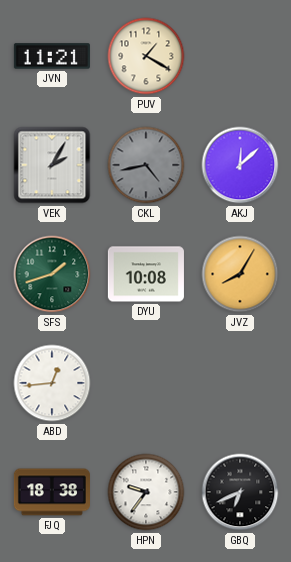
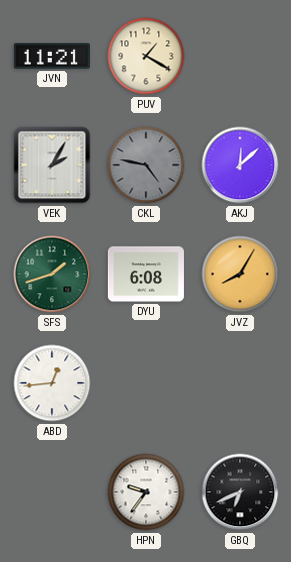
CKL: 4:43 -> 4:47
DYU: 10:08 -> 6:08
FJQ: 18:38 -> none
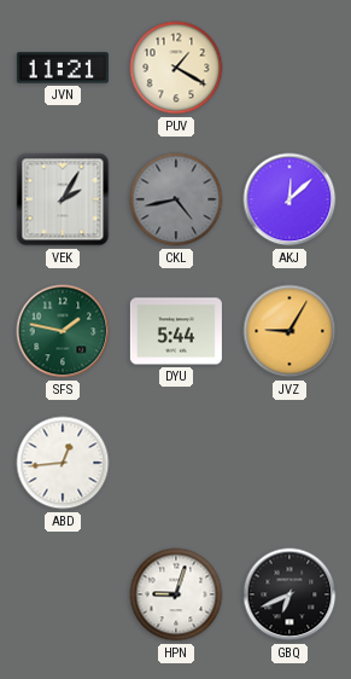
CKL: 4:47 -> 4:43
SFS: 1:42 -> 1:47
DYU: 6:08 -> 5:44
JVZ: 8:05 -> 9:05
HPN: 9:36 -> 9:03
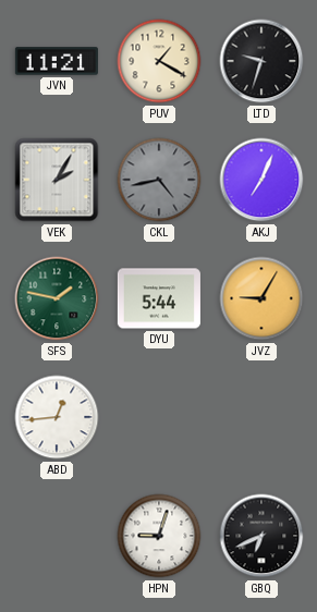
LTD: none -> 9:33
AKJ: 12:08 -> 7:04
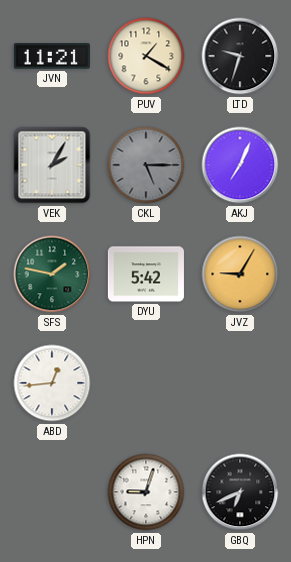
CKL: 4:43 -> 5:15
DYU: 5:44 -> 5:42
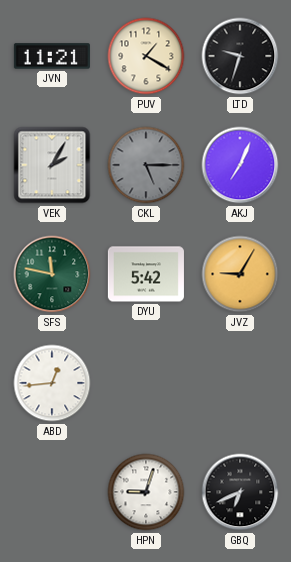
SFS: 1:47 -> 11:47
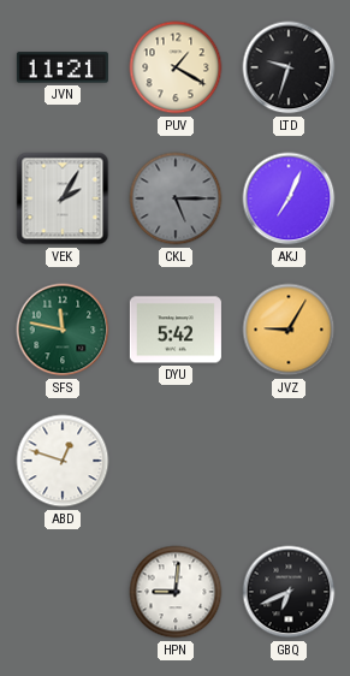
ABD: 12:44 -> 12:48
HPN: 9:03 -> 9:01
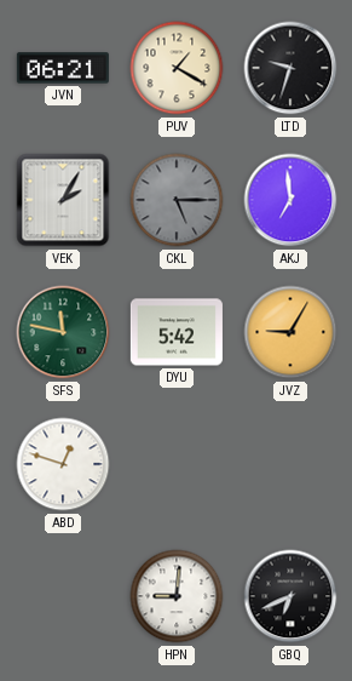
JVN: 11:21 -> 06:21
AKJ: 7:04 -> 6:59
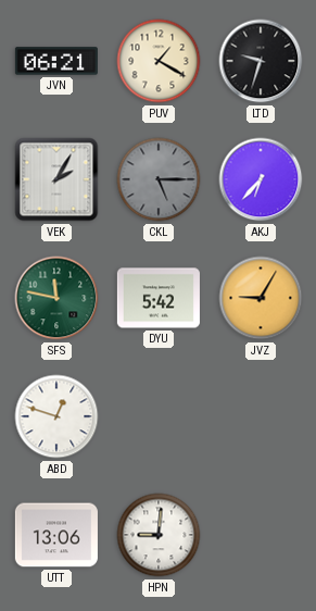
AKJ: 6:59 -> 6:37
UTT: none -> 13:06
GBQ: 6:41 -> none
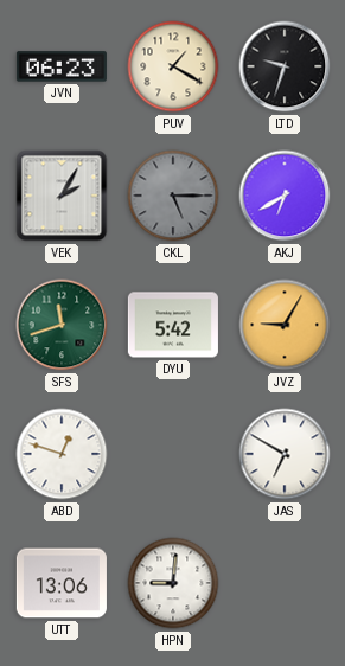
JVN: 06:21 -> 06:23
AKJ: 6:37 -> 6:40
SFS: 11:47 -> 11:42
JAS: none -> 6:50
